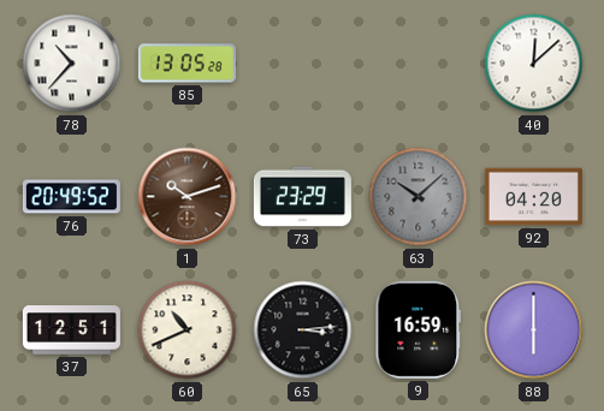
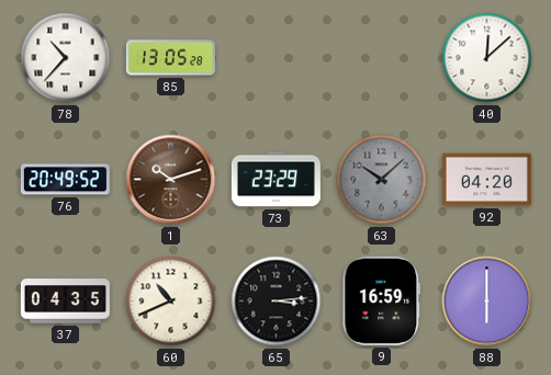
37: 12:51 -> 04:35
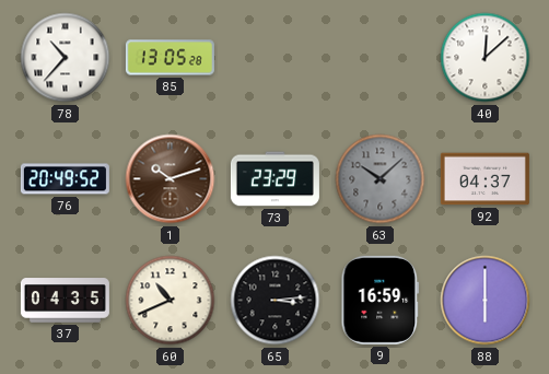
92: 04:20 -> 04:37
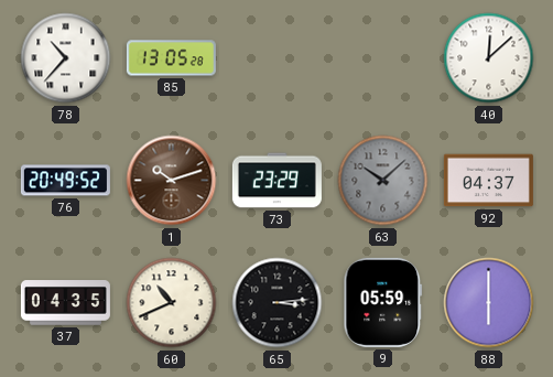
9: 16:59 -> 05:59
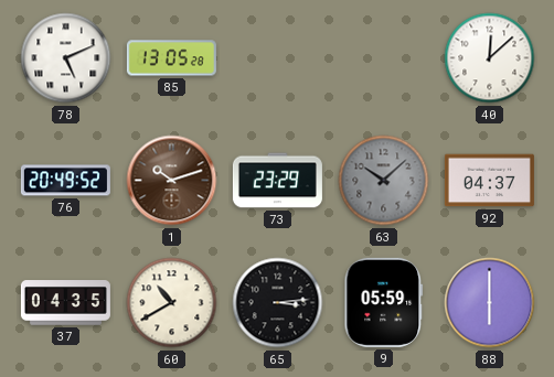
78: 10:37 -> 5:11
60: 10:41 -> 10:40
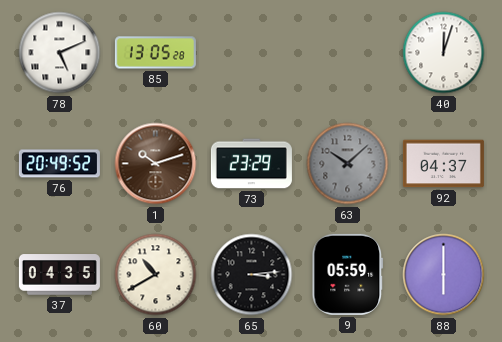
40: 12:08 -> 12:03
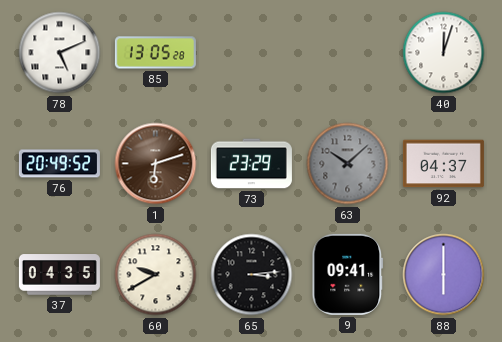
1: 10:12 -> 6:12
60: 10:40 -> 9:40
9: 05:59 -> 09:41
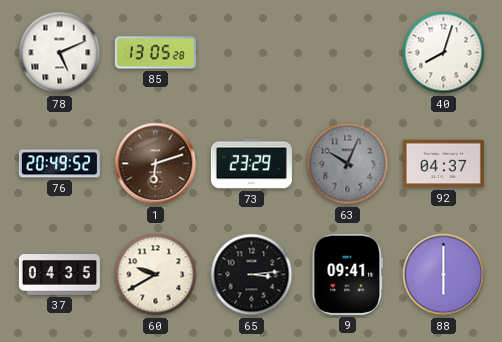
40: 12:03 -> 8:03
63: 10:08 -> 10:04
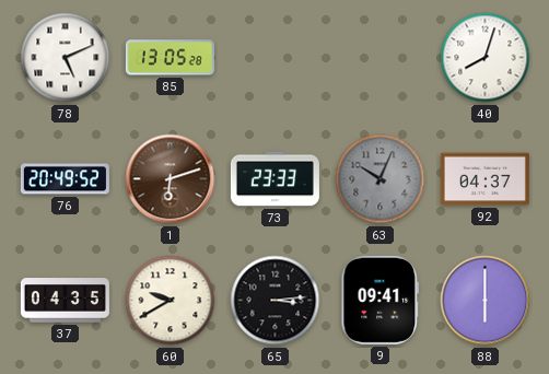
73: 23:29 -> 23:33
